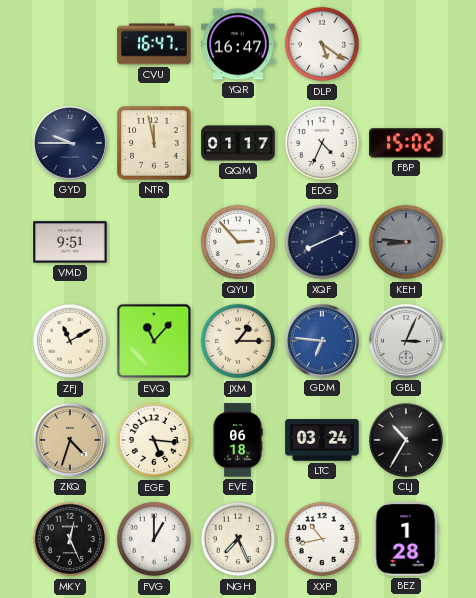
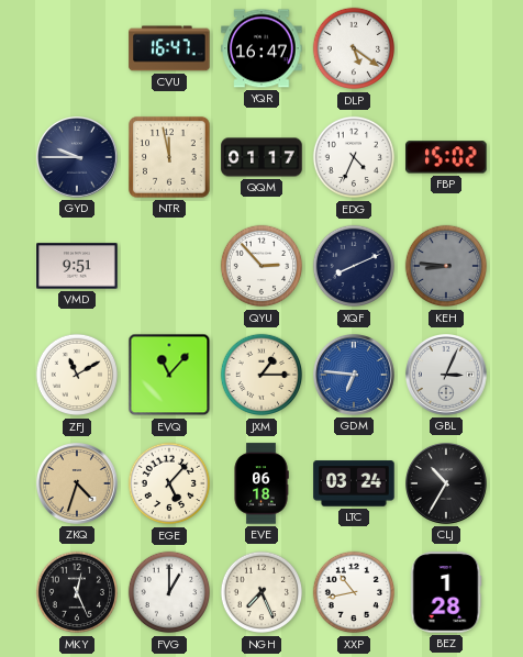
EGE: 5:16 -> 5:07
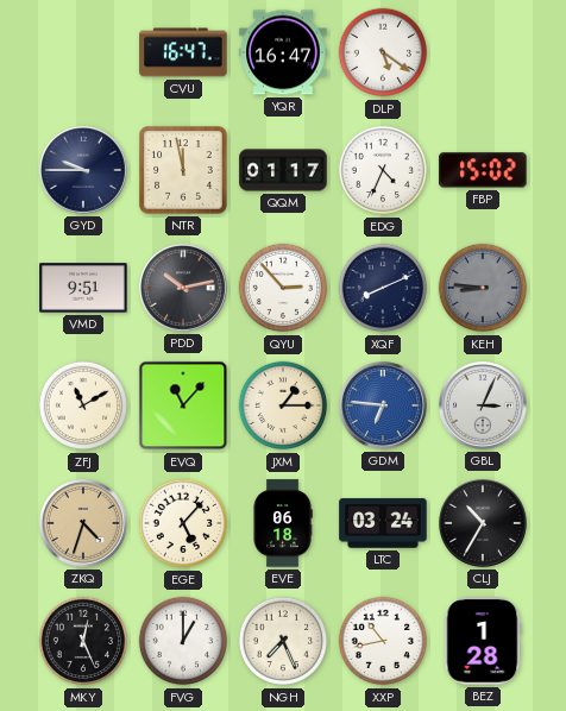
PDD: none -> 10:13
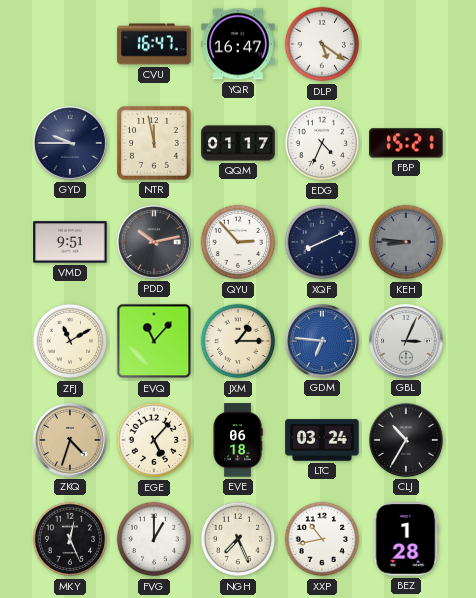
FBP: 15:02 -> 15:21
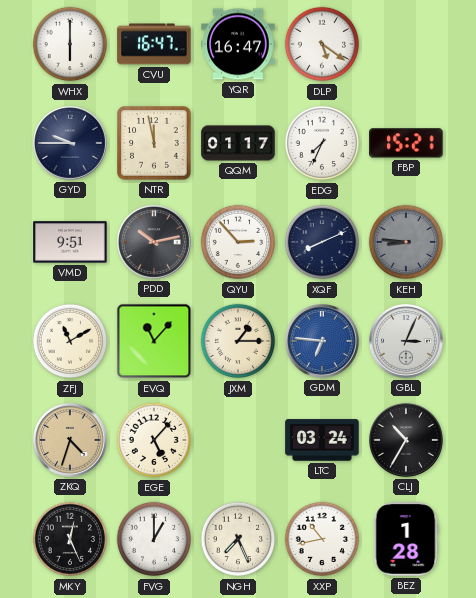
WHX: none -> 6:00
EDG: 4:34 -> 7:34
EVE: 06:18 -> none
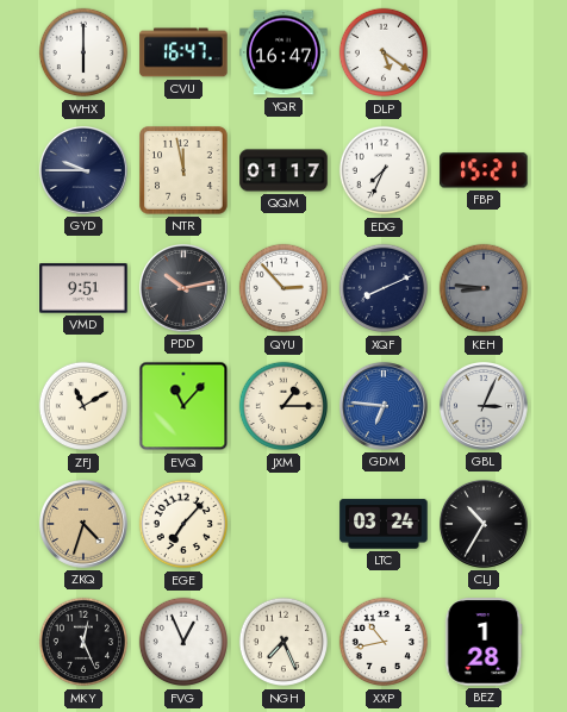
EGE: 5:07 -> 7:07
FVG: 1:00 -> 12:56
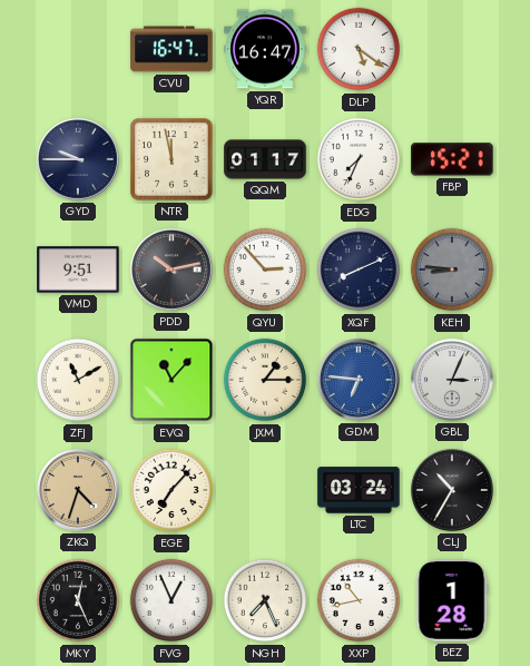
WHX: 6:00 -> none
